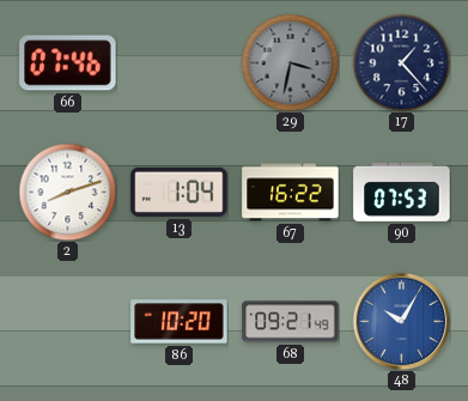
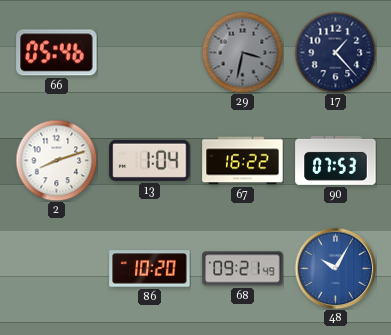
66: 07:46 -> 05:46
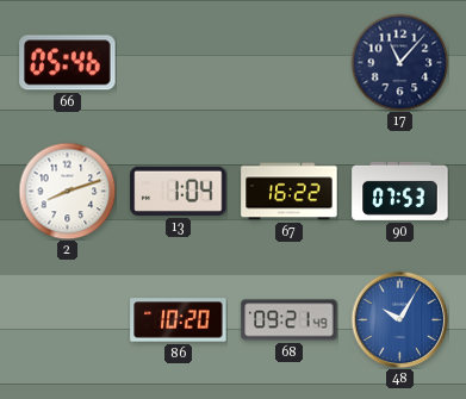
29: 3:32 -> none
17: 1:23 -> 11:07
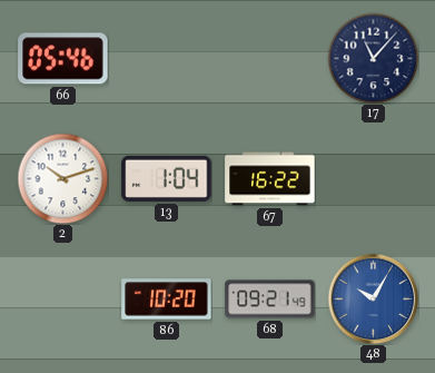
2: 8:12 -> 10:12
90: 07:53 -> none
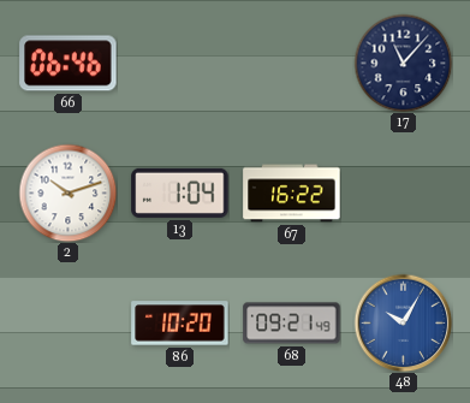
66: 05:46 -> 06:46
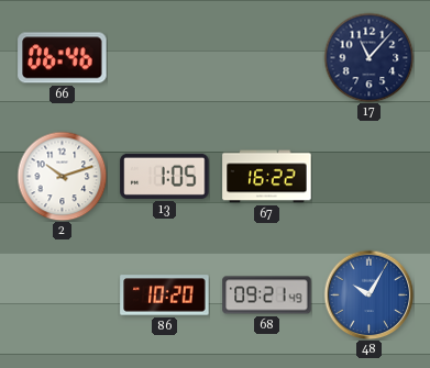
13: 1:04 -> 1:05
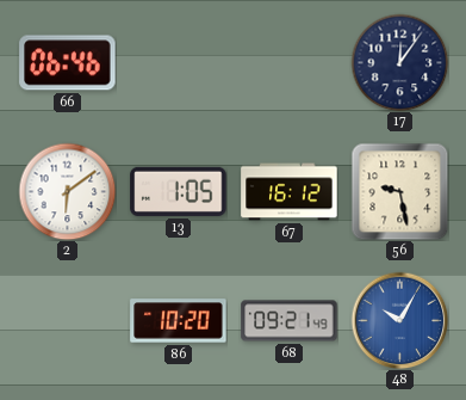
17: 11:07 -> 12:06
2: 10:12 -> 6:09
67: 16:22 -> 16:12
56: none -> 9:28
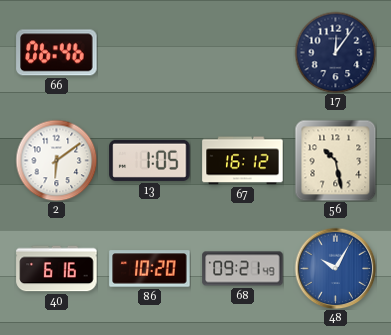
56: 9:28 -> 10:28
40: none -> 6:16
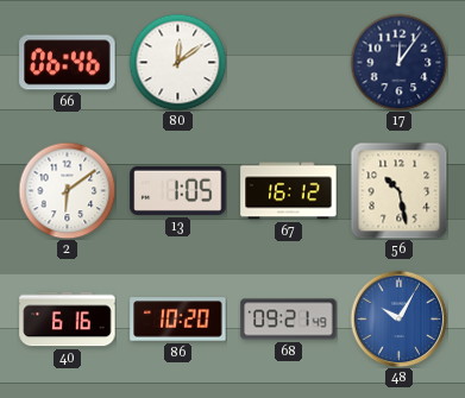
80: none -> 12:09
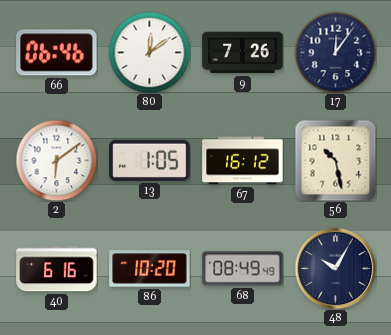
9: none -> 7:26
68: 09:21 -> 08:49
48 dial: blue -> navy
